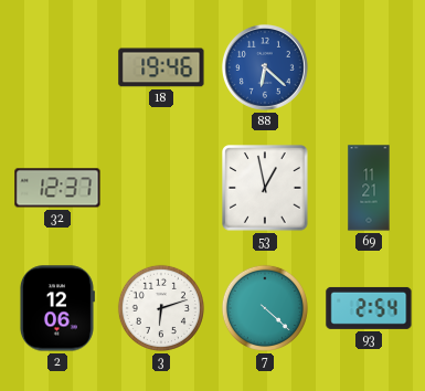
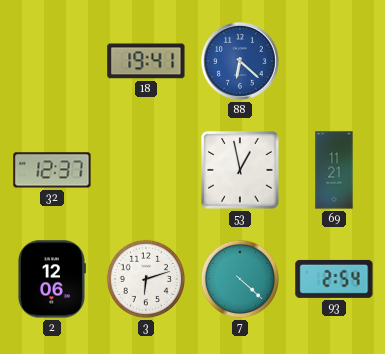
18: 19:46 -> 19:41
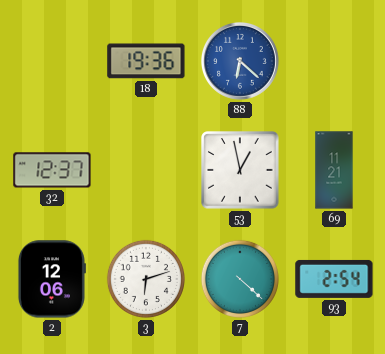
18: 19:41 -> 19:36
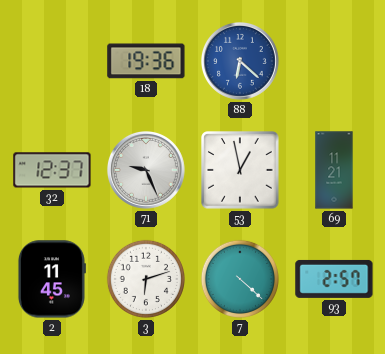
71: none -> 9:26
2: 12:06 -> 11:45
93: 2:54 -> 2:57
